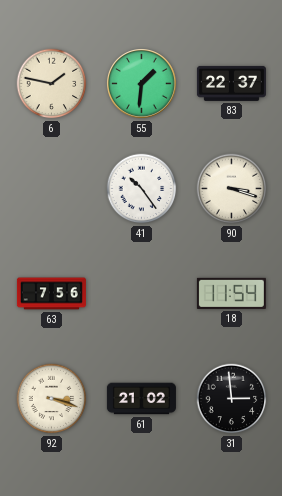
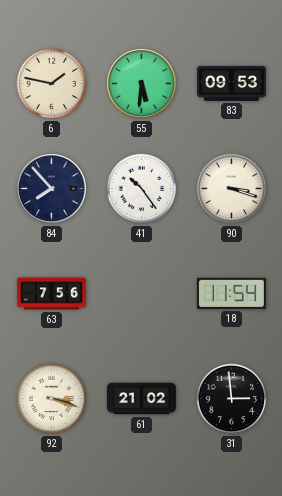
55: 1:31 -> 5:31
83: 22:37 -> 09:53
84: none -> 7:53
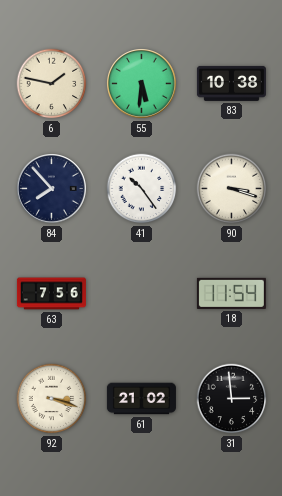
83: 09:53 -> 10:38
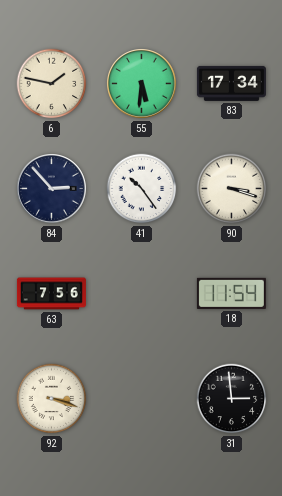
83: 10:38 -> 17:34
84: 7:53 -> 2:53
61: 21:02 -> none
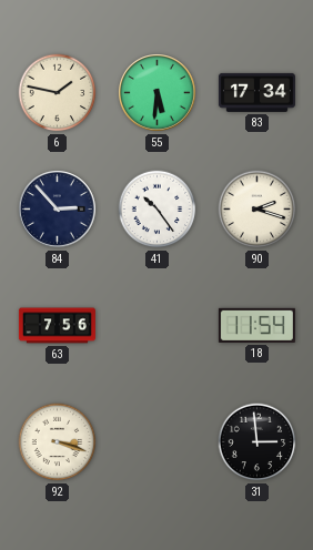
90: 3:18 -> 2:18
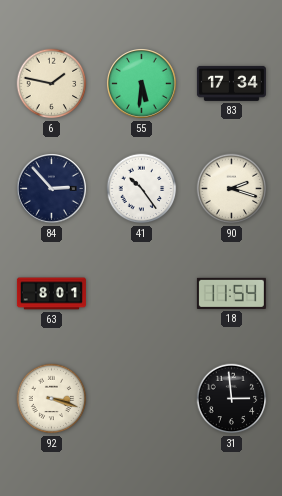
63: 7:56 -> 8:01
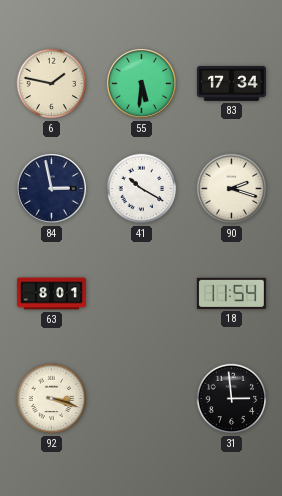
84: 2:53 -> 2:58
41: 10:24 -> 10:20
